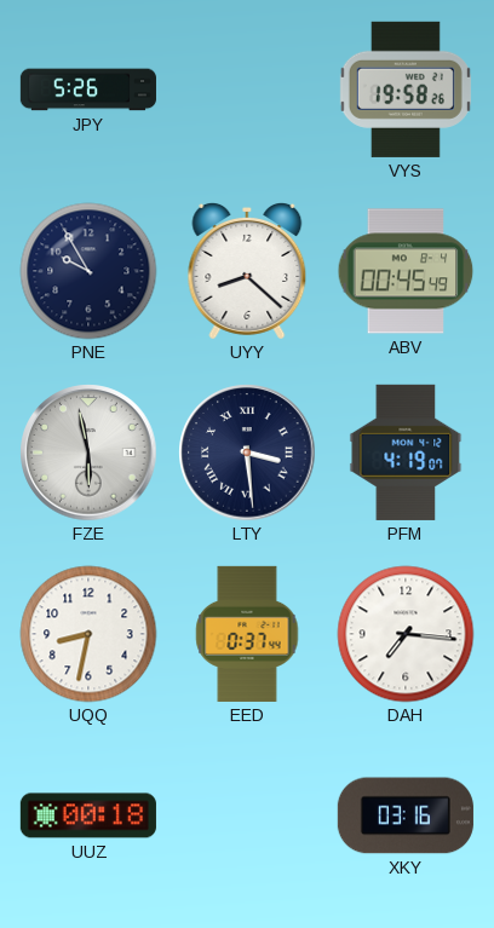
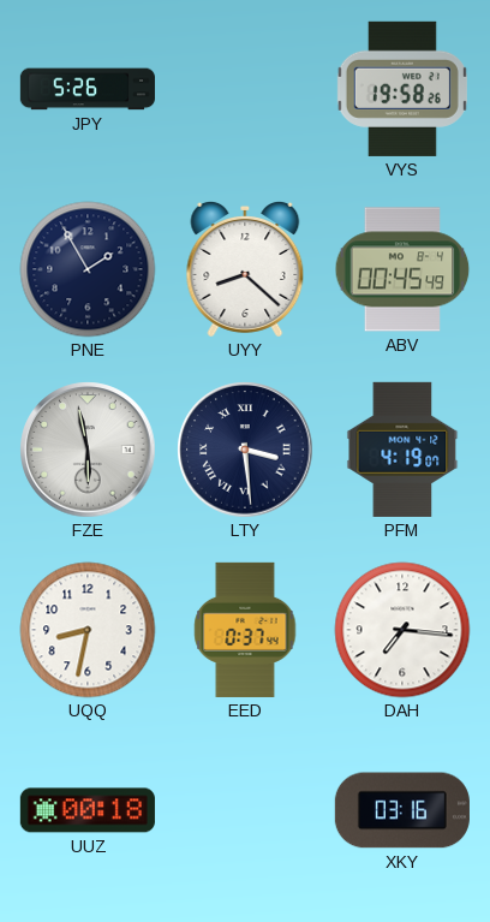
PNE: 9:55 -> 1:55
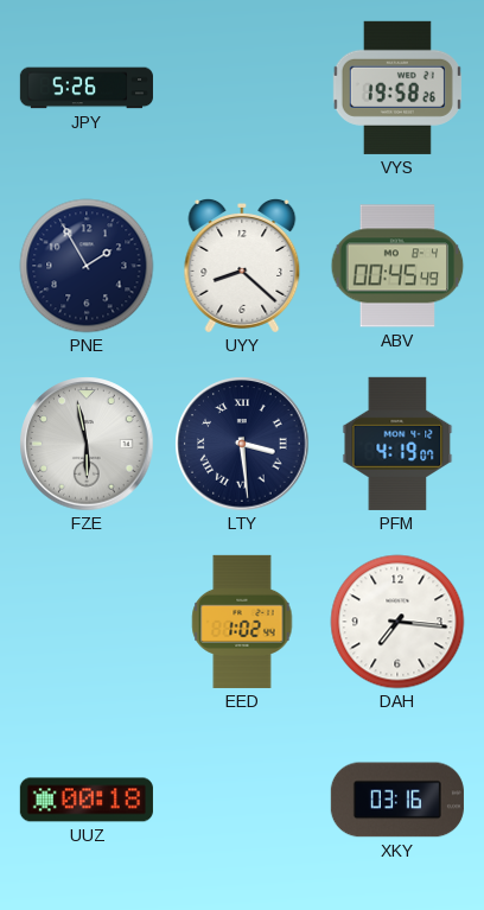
UQQ: 8:32 -> none
EED: 0:37 -> 1:02
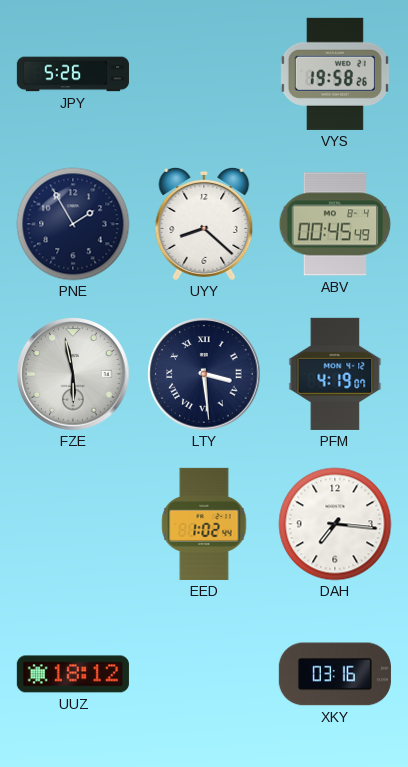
UUZ: 00:18 -> 18:12
